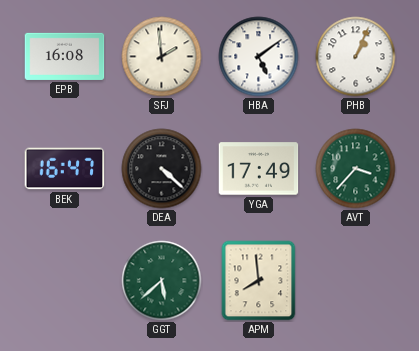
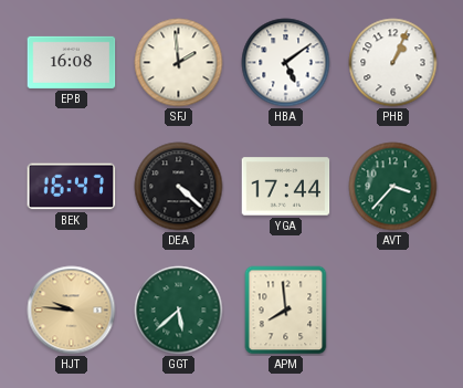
YGA: 17:49 -> 17:44
HJT: none -> 9:46
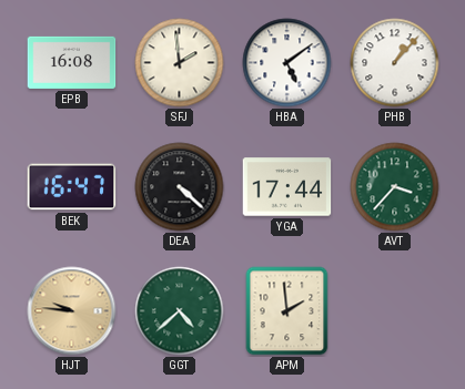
PHB: 1:04 -> 1:07
GGT: 5:38 -> 4:38
APM: 7:59 -> 1:59
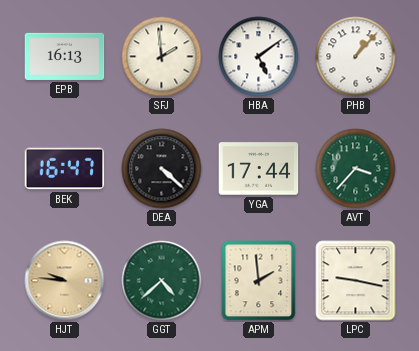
EPB: 16:08 -> 16:13
LPC: none -> 9:17
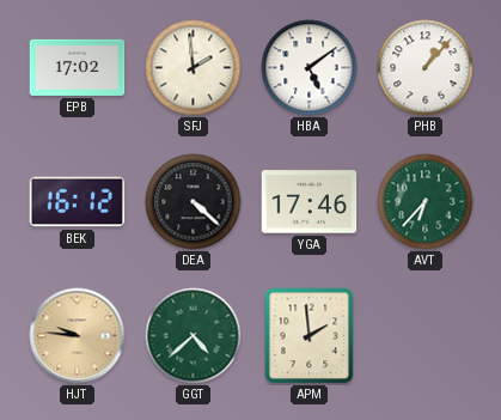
EPB: 16:13 -> 17:02
BEK: 16:47 -> 16:12
YGA: 17:44 -> 17:46
AVT: 3:37 -> 6:37
LPC: 9:17 -> none
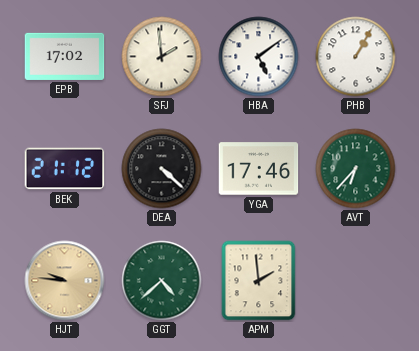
PHB: 1:07 -> 1:05
BEK: 16:12 -> 21:12
